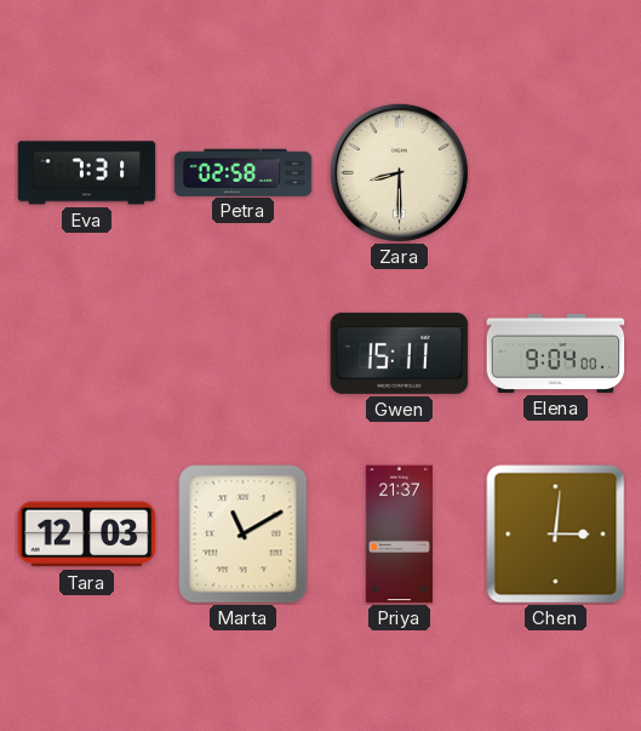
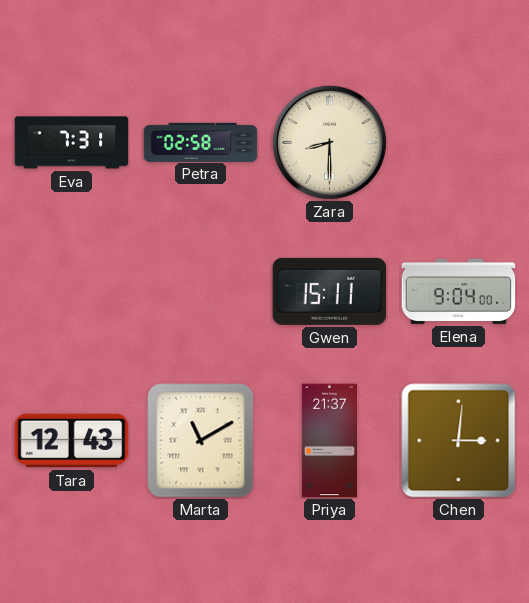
Tara: 12:03 -> 12:43
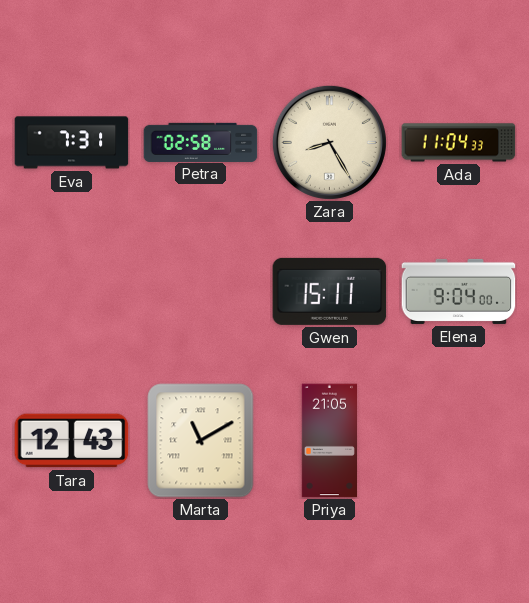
Zara: 8:30 -> 8:25
Ada: none -> 11:04
Priya: 21:37 -> 21:05
Chen: 3:01 -> none
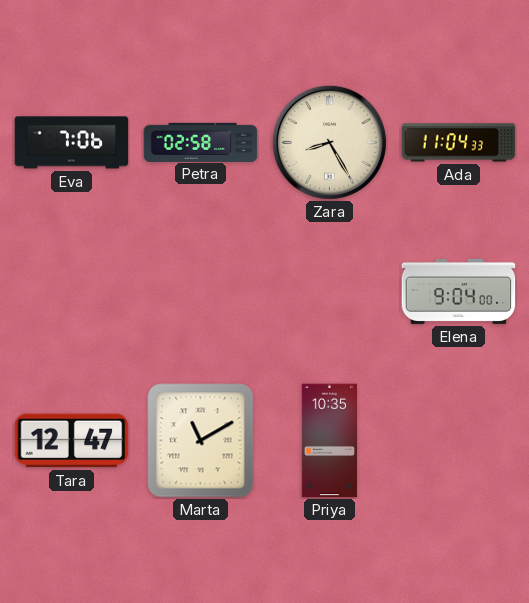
Eva: 7:31 -> 7:06
Gwen: 15:11 -> none
Tara: 12:43 -> 12:47
Priya: 21:05 -> 10:35
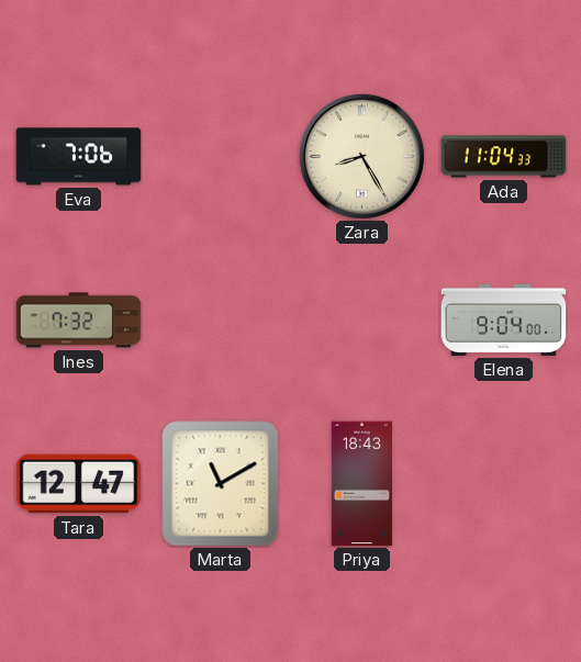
Petra: 02:58 -> none
Ines: none -> 7:32
Priya: 10:35 -> 18:43
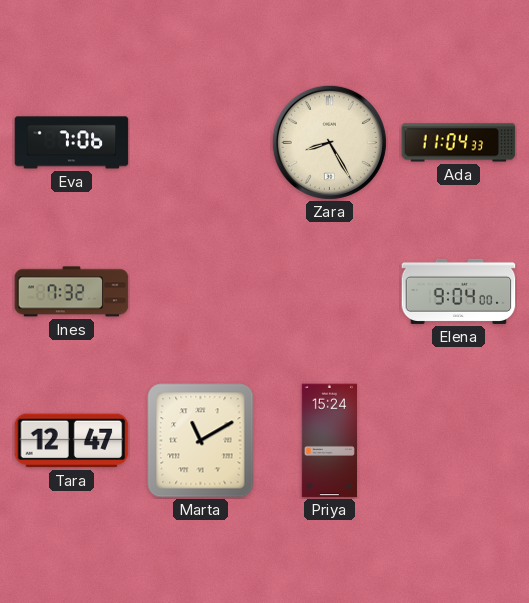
Priya: 18:43 -> 15:24
